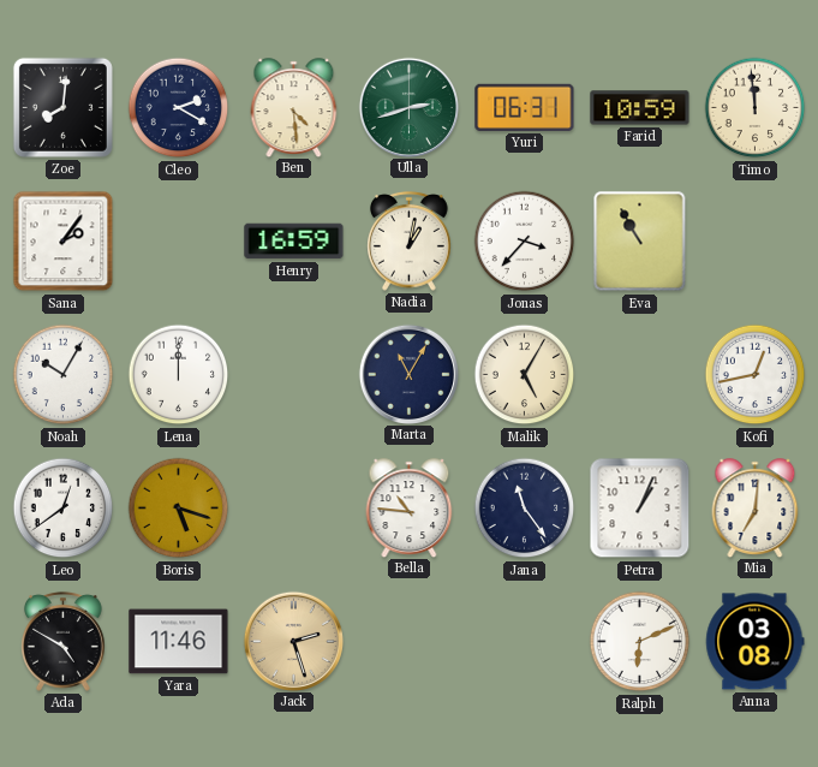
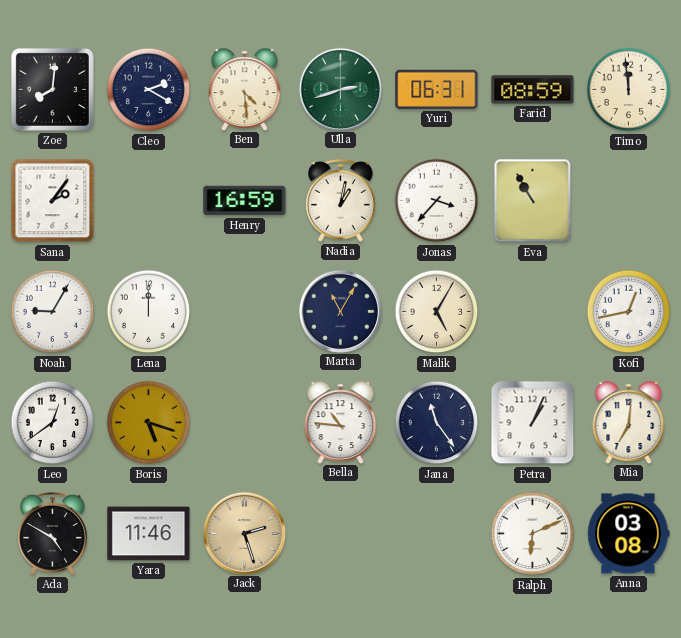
Farid: 10:59 -> 08:59
Noah: 10:05 -> 9:05
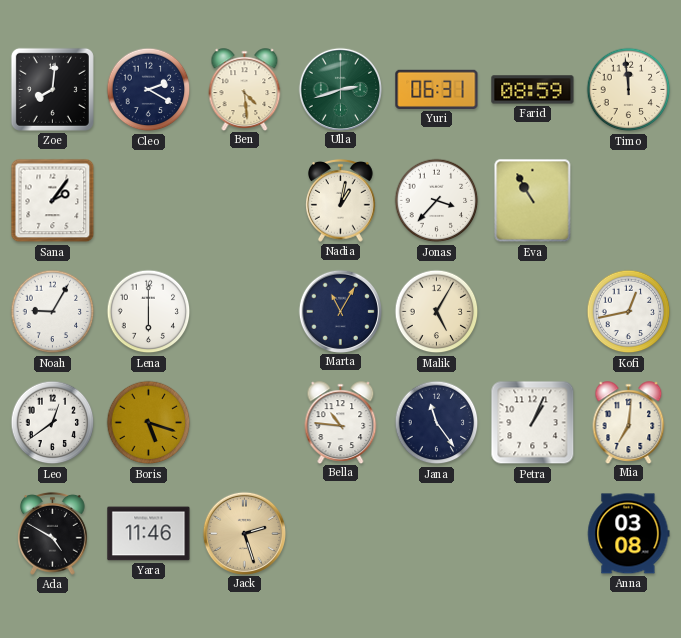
Henry: 16:59 -> none
Lena: 12:00 -> 6:00
Ralph: 6:11 -> none
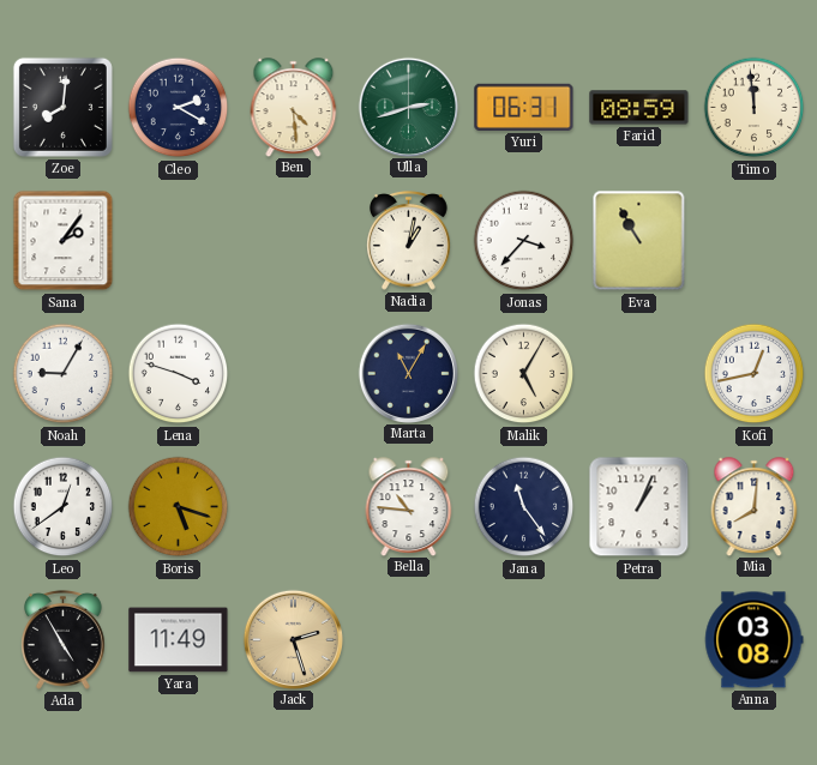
Lena: 6:00 -> 3:48
Mia: 7:01 -> 8:01
Ada: 4:50 -> 4:55
Yara: 11:46 -> 11:49
